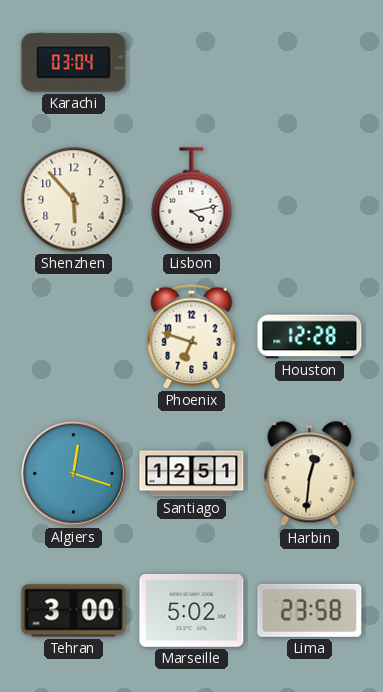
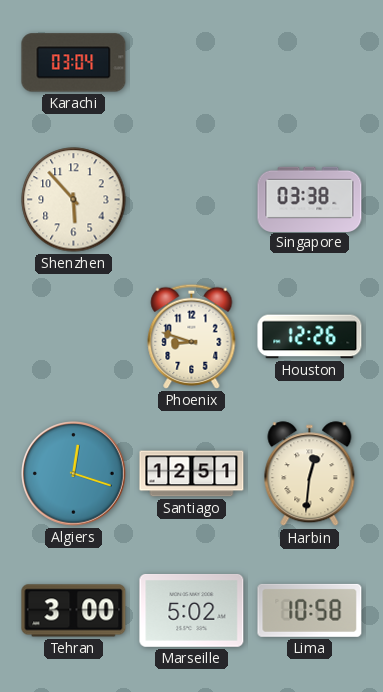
Lisbon: 4:13 -> none
Singapore: none -> 03:38
Phoenix: 6:48 -> 8:48
Houston: 12:28 -> 12:26
Lima: 23:58 -> 10:58
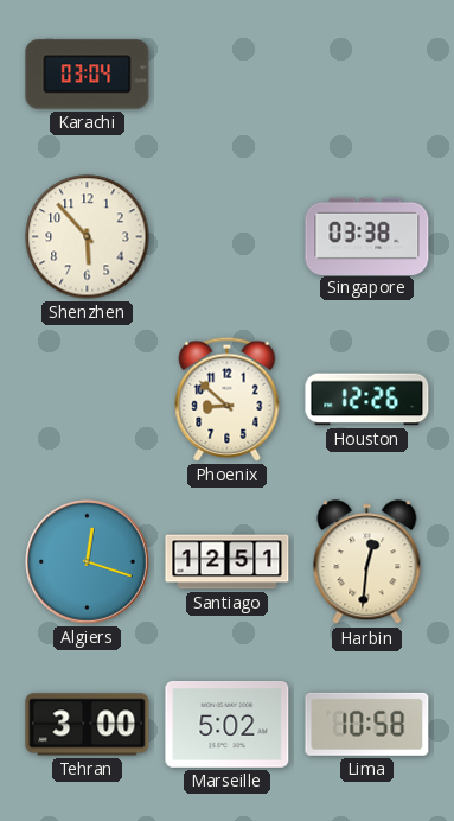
Phoenix: 8:48 -> 8:52
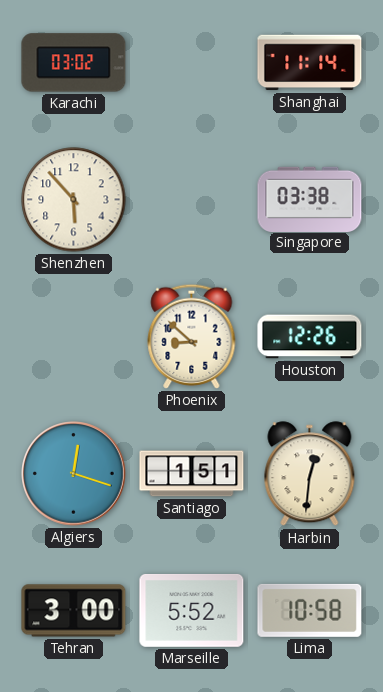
Karachi: 03:04 -> 03:02
Shanghai: none -> 11:14
Santiago: 12:51 -> 1:51
Marseille: 5:02 -> 5:52
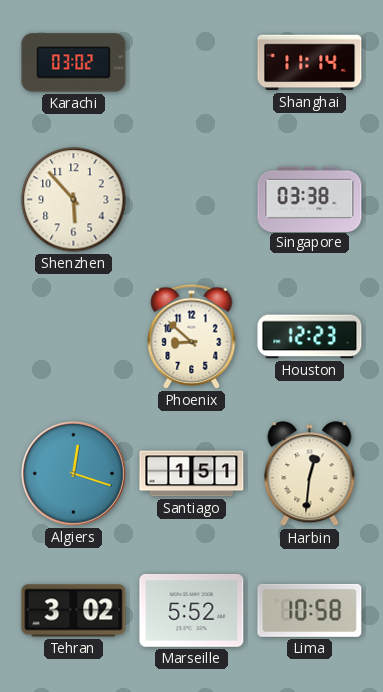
Houston: 12:26 -> 12:23
Tehran: 3:00 -> 3:02
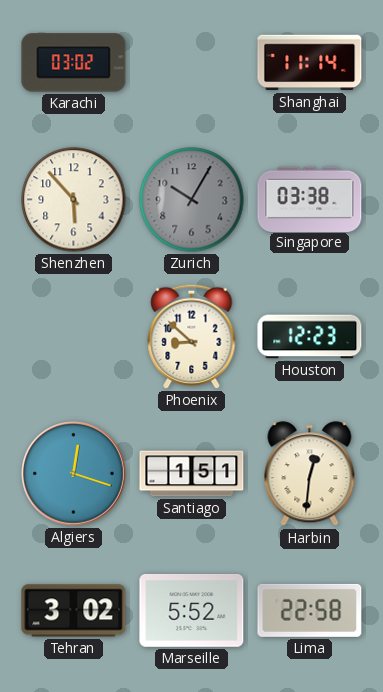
Zurich: none -> 10:05
Lima: 10:58 -> 22:58
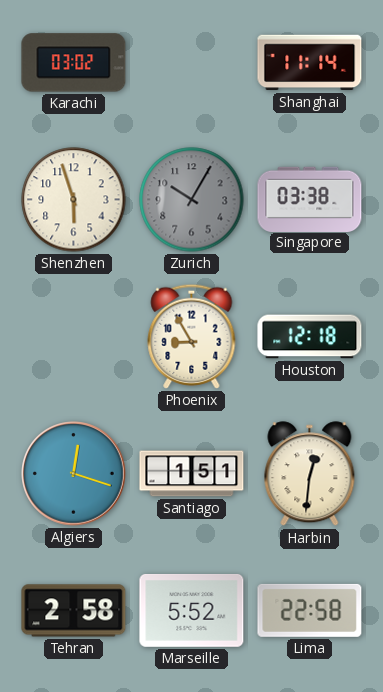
Shenzhen: 5:53 -> 5:57
Phoenix: 8:52 -> 8:55
Houston: 12:23 -> 12:18
Tehran: 3:02 -> 2:58
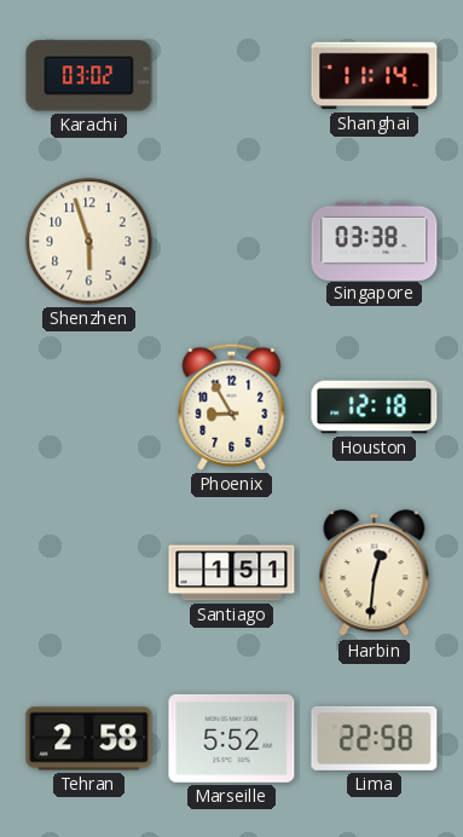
Zurich: 10:05 -> none
Algiers: 12:18 -> none
